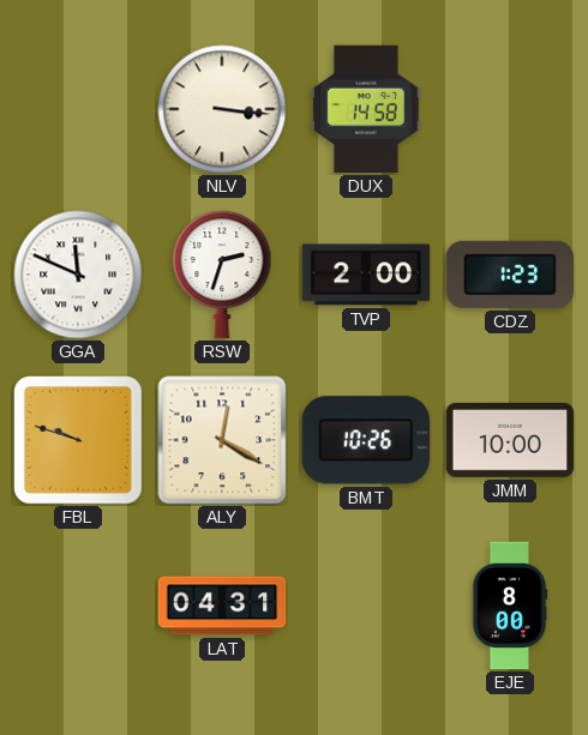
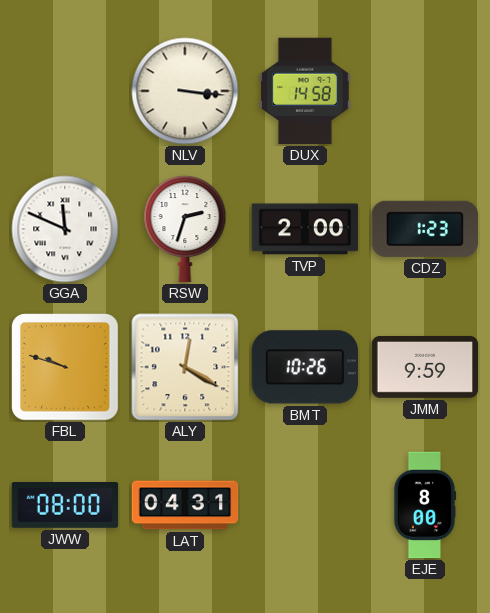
JMM: 10:00 -> 9:59
JWW: none -> 08:00
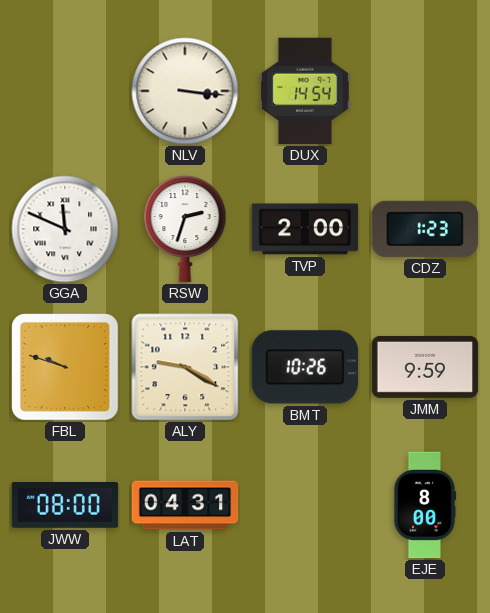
DUX: 14:58 -> 14:54
ALY: 12:20 -> 9:20
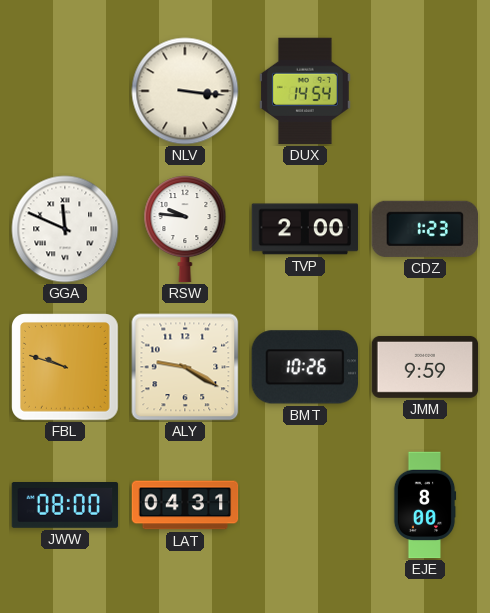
RSW: 2:33 -> 9:46
